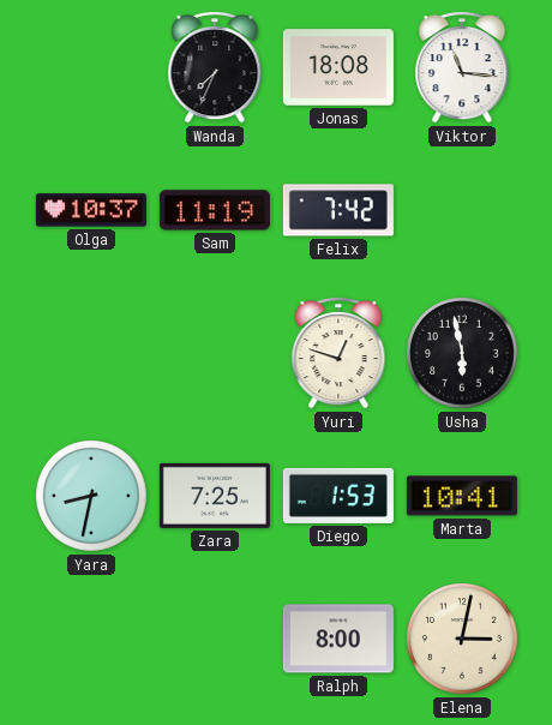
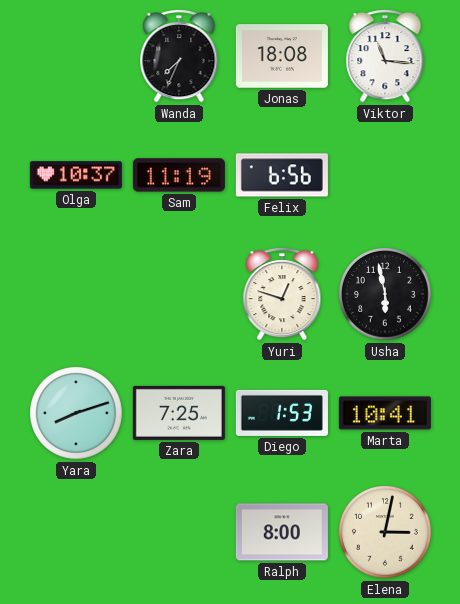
Felix: 7:42 -> 6:56
Yara: 8:32 -> 8:12
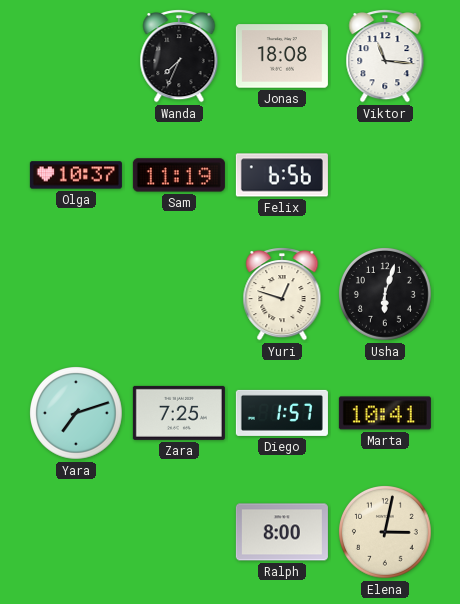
Usha: 5:58 -> 6:03
Yara: 8:12 -> 7:12
Diego: 1:53 -> 1:57
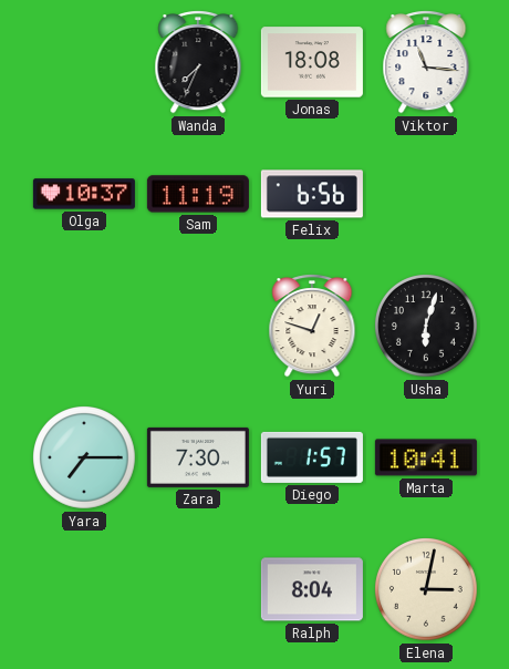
Yara: 7:12 -> 7:15
Zara: 7:25 -> 7:30
Ralph: 8:00 -> 8:04
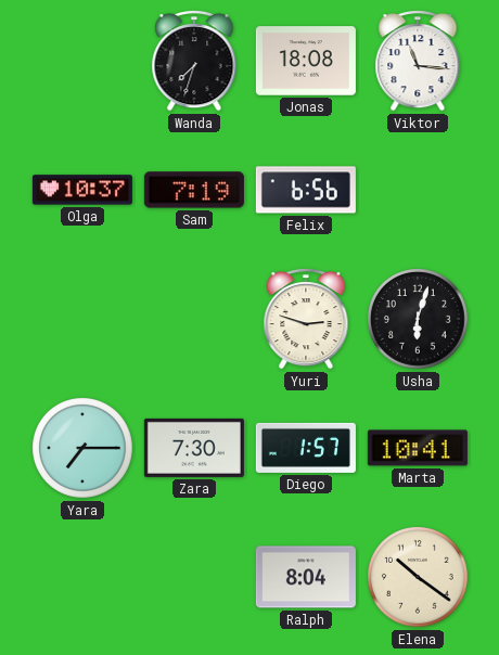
Wanda: 7:34 -> 7:33
Sam: 11:19 -> 7:19
Yuri: 12:48 -> 2:48
Elena: 3:02 -> 10:21
